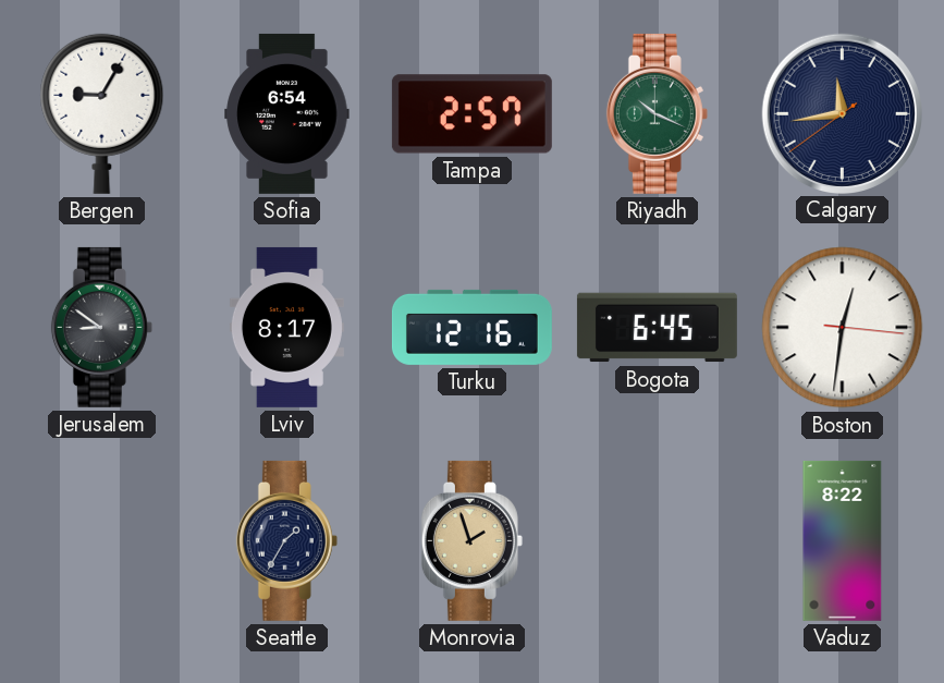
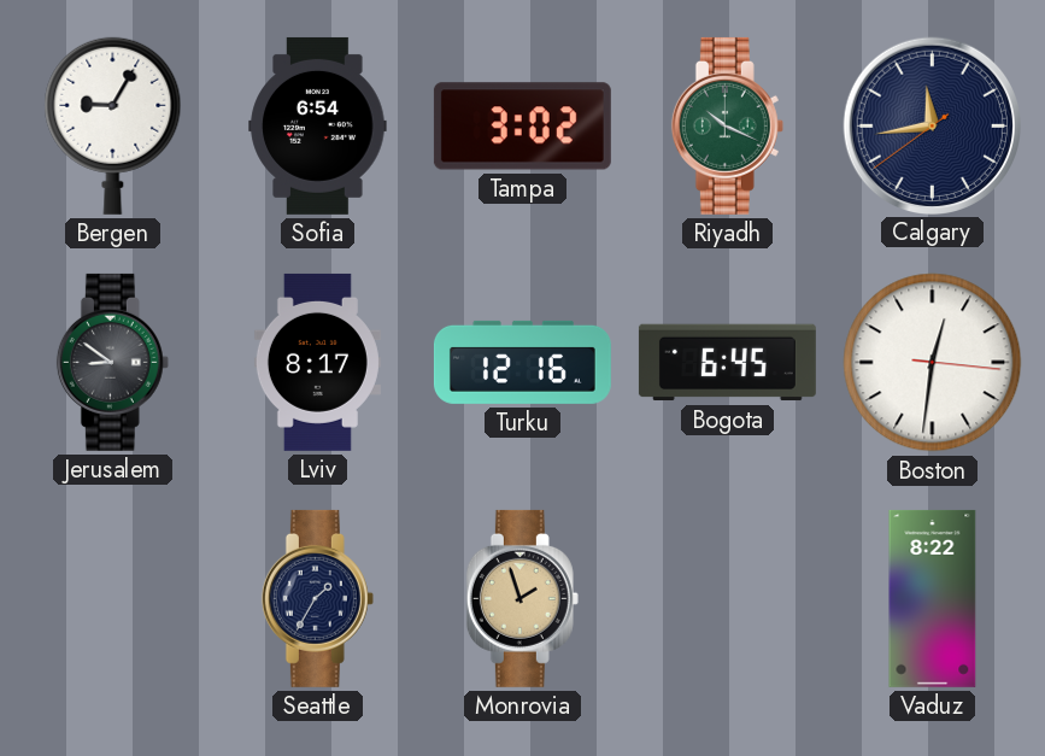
Tampa: 2:57 -> 3:02
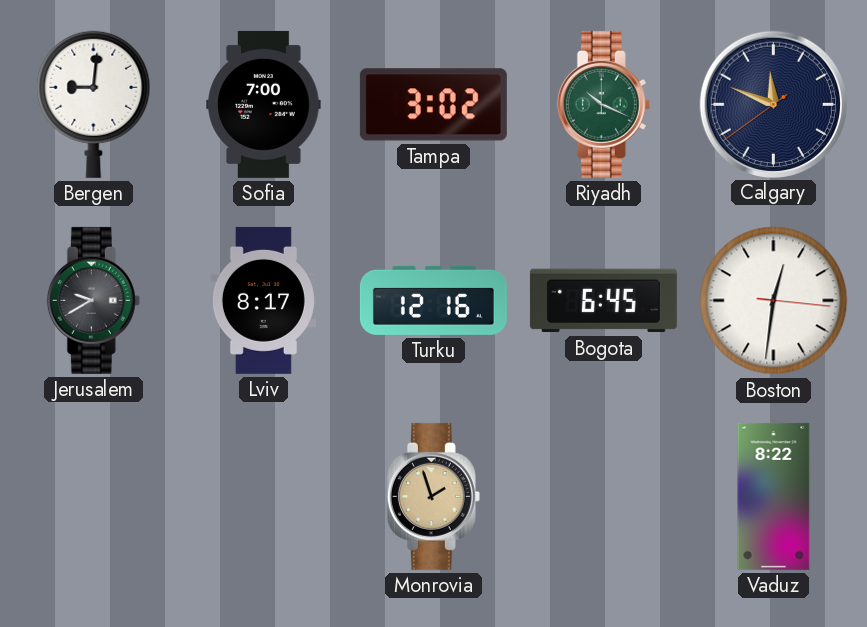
Bergen: 9:05 -> 9:01
Sofia: 6:54 -> 7:00
Calgary: 11:43 -> 11:48
Jerusalem: 8:51 -> 9:40
Seattle: 1:35 -> none
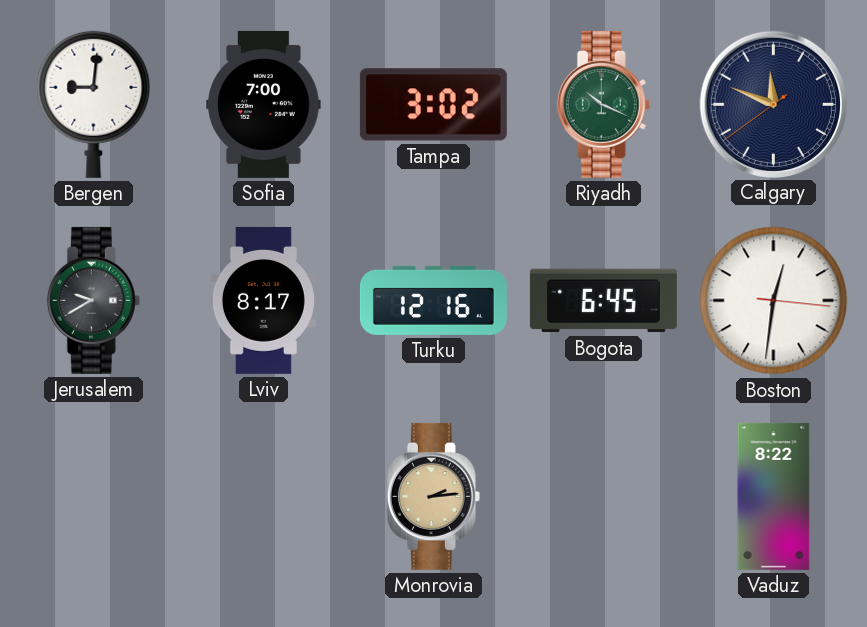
Monrovia: 1:57 -> 2:14
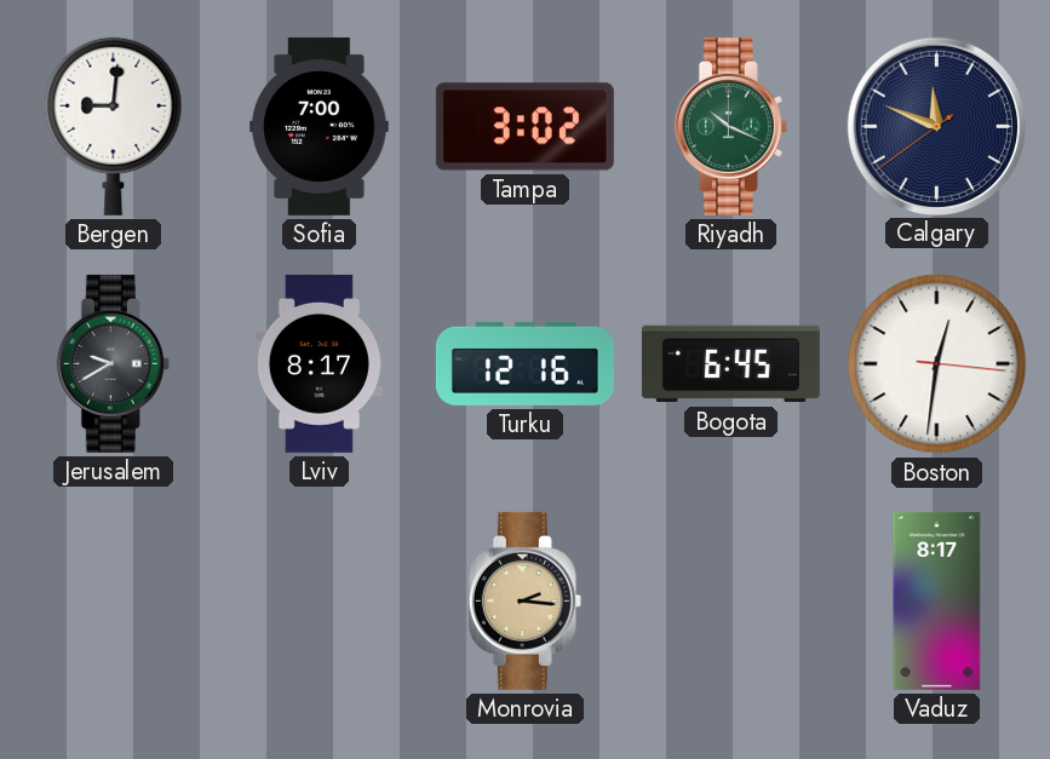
Monrovia: 2:14 -> 2:16
Vaduz: 8:22 -> 8:17
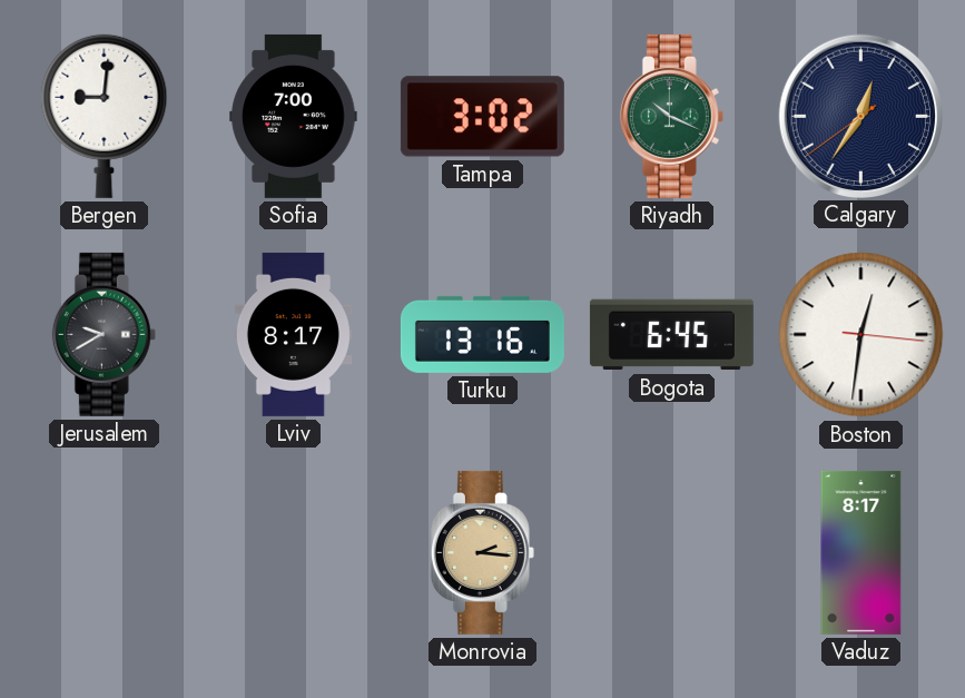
Calgary: 11:48 -> 12:35
Turku: 12:16 -> 13:16
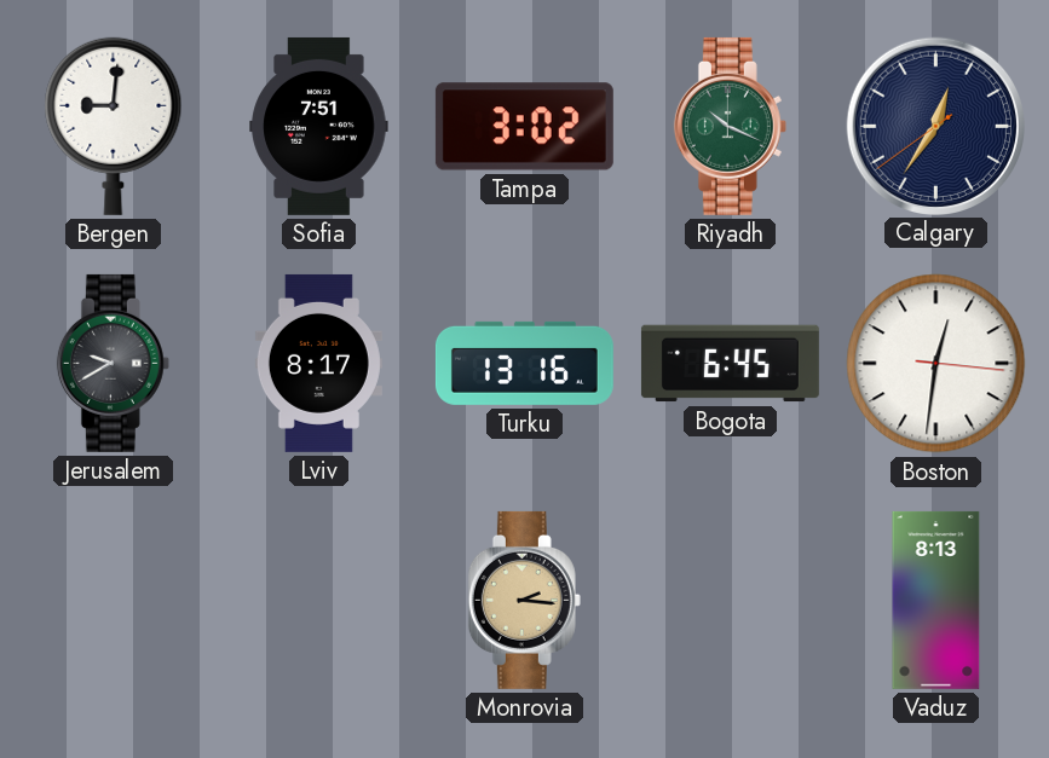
Sofia: 7:00 -> 7:51
Vaduz: 8:17 -> 8:13
